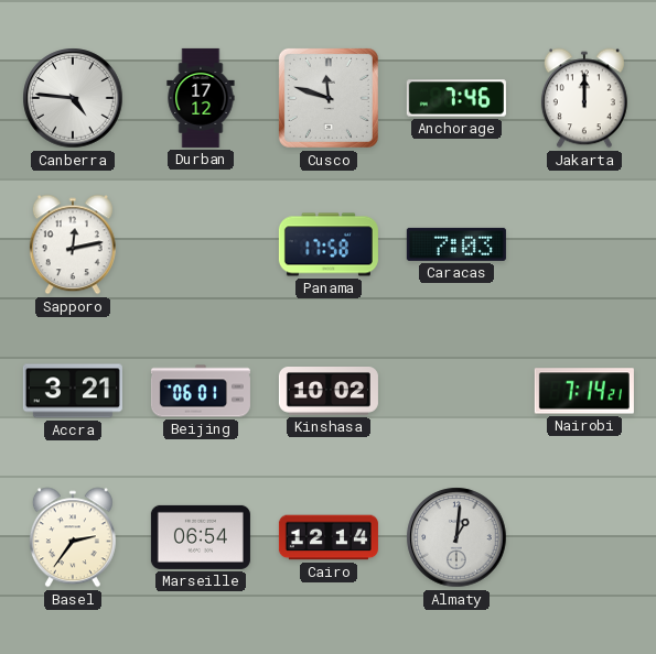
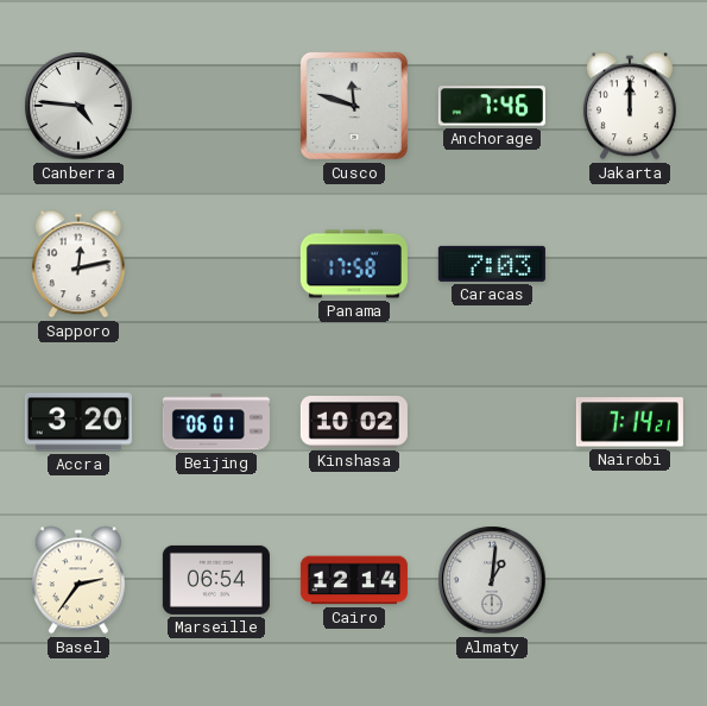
Durban: 17:12 -> none
Accra: 3:21 -> 3:20
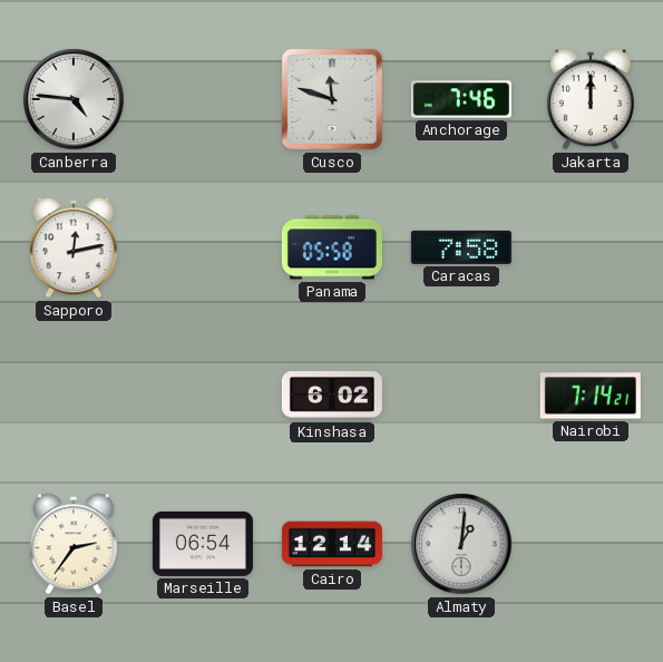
Panama: 17:58 -> 05:58
Caracas: 7:03 -> 7:58
Accra: 3:20 -> none
Beijing: 06:01 -> none
Kinshasa: 10:02 -> 6:02
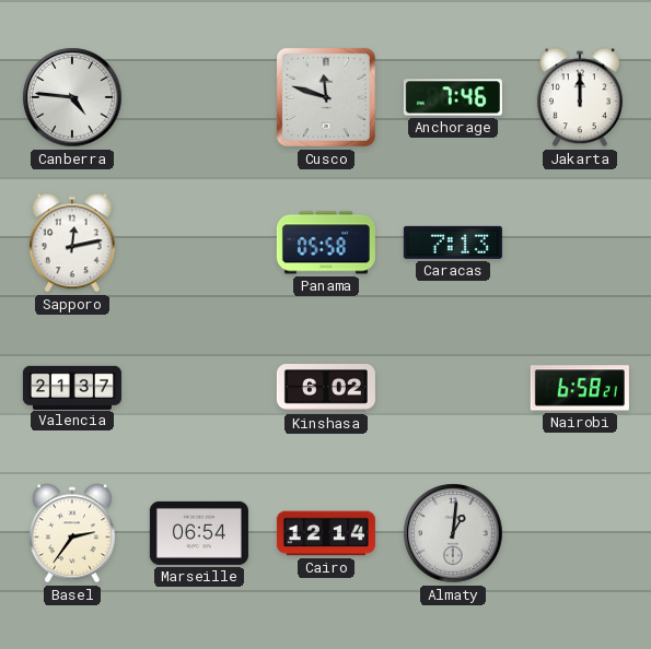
Caracas: 7:58 -> 7:13
Valencia: none -> 21:37
Nairobi: 7:14 -> 6:58
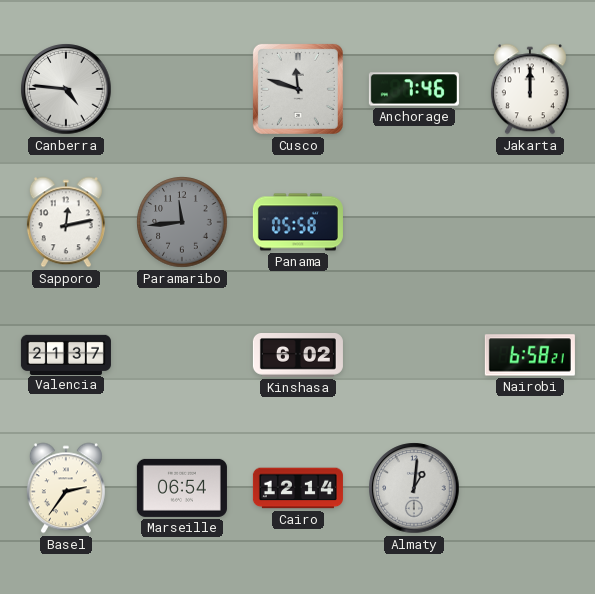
Paramaribo: none -> 11:44
Caracas: 7:13 -> none
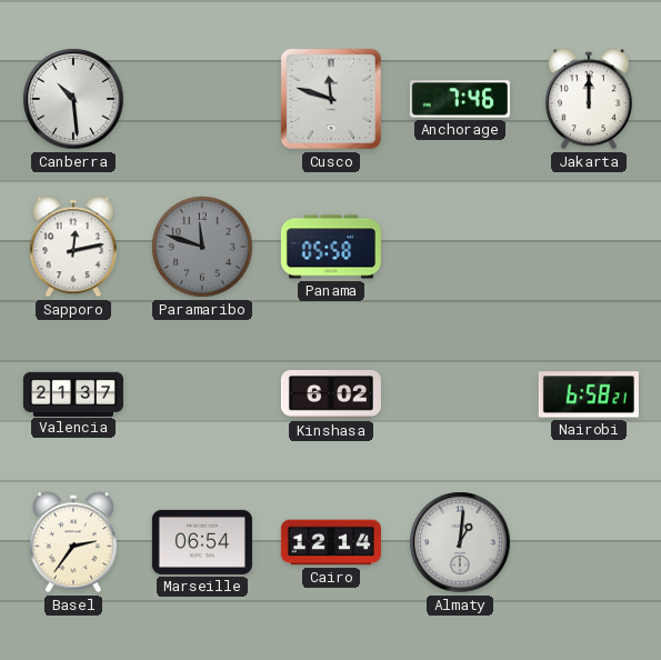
Canberra: 4:46 -> 10:29
Paramaribo: 11:44 -> 11:48
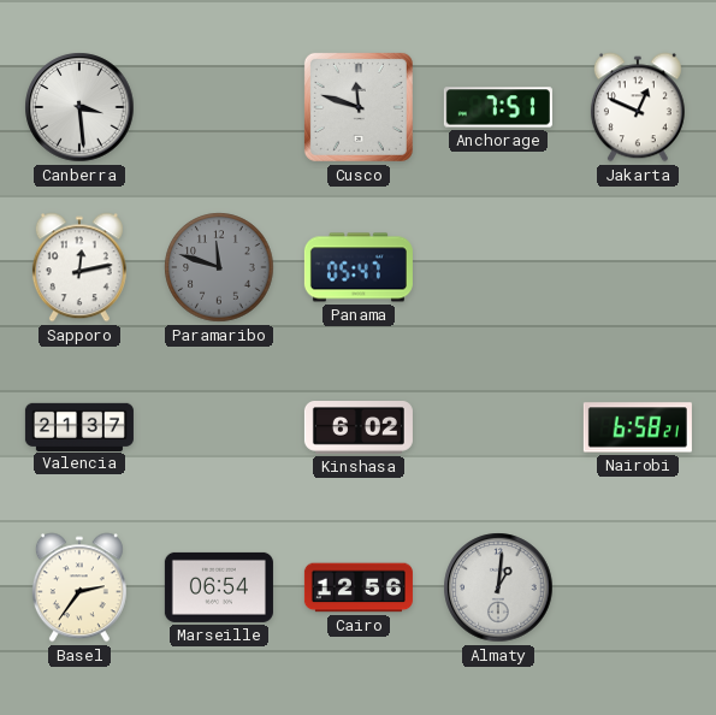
Canberra: 10:29 -> 3:29
Anchorage: 7:46 -> 7:51
Jakarta: 12:00 -> 12:49
Panama: 05:58 -> 05:47
Cairo: 12:14 -> 12:56
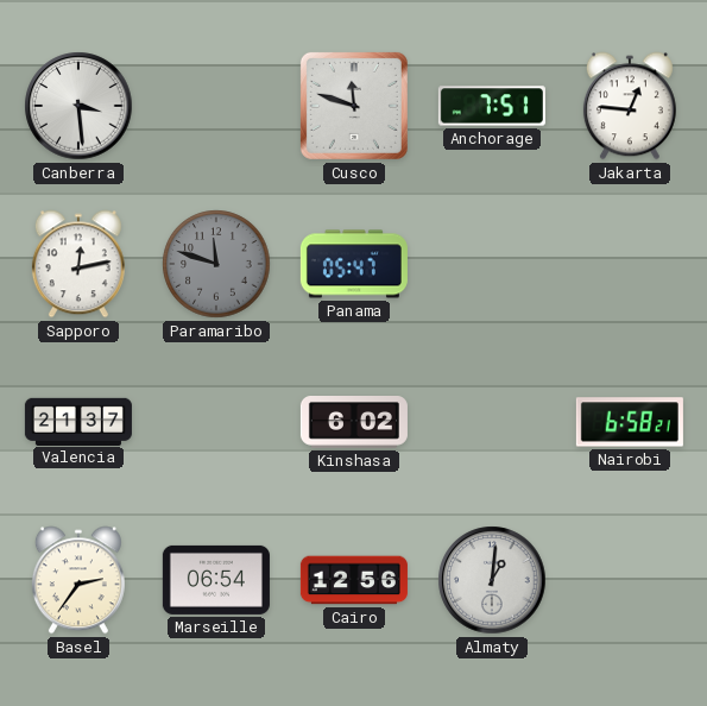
Jakarta: 12:49 -> 12:46
